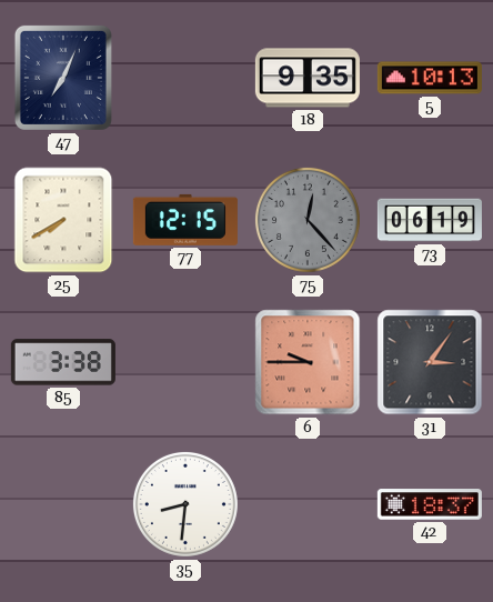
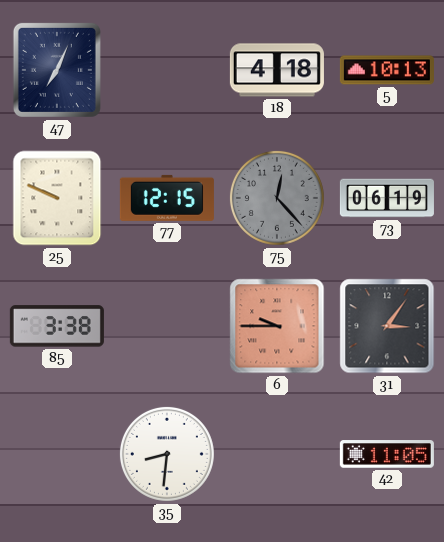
18: 9:35 -> 4:18
25: 7:40 -> 9:49
42: 18:37 -> 11:05
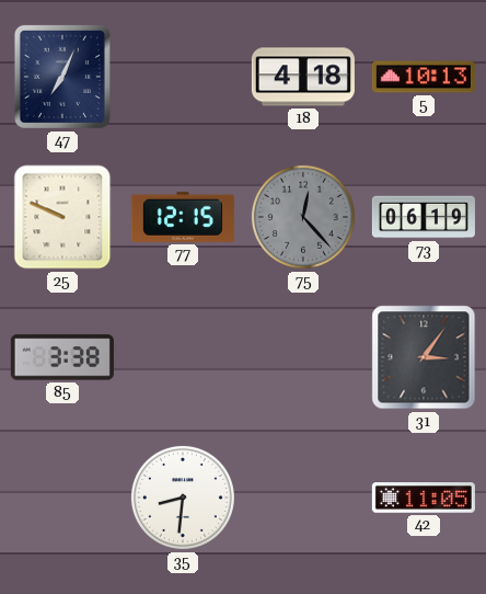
6: 9:45 -> none
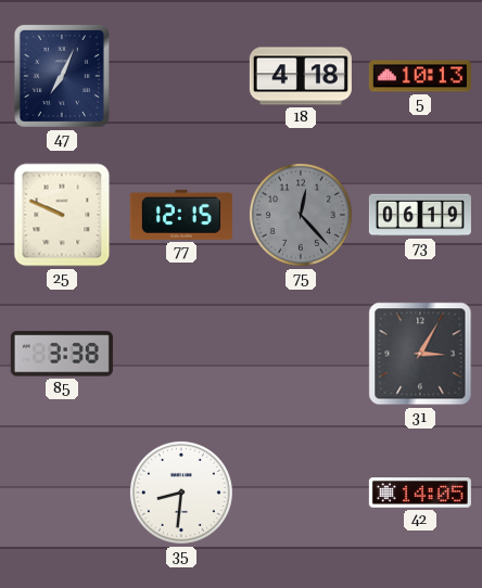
31: 3:06 -> 3:05
42: 11:05 -> 14:05
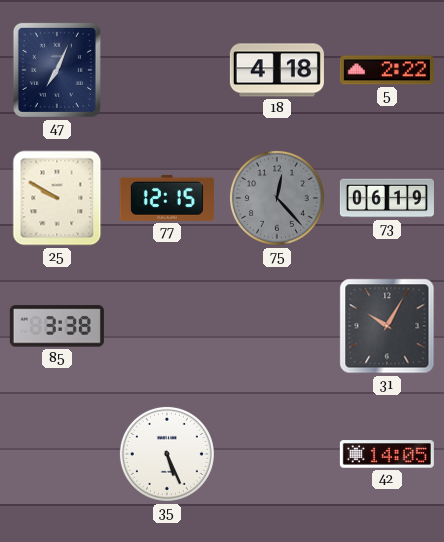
5: 10:13 -> 2:22
25: 9:49 -> 9:50
31: 3:05 -> 10:05
35: 8:31 -> 5:26
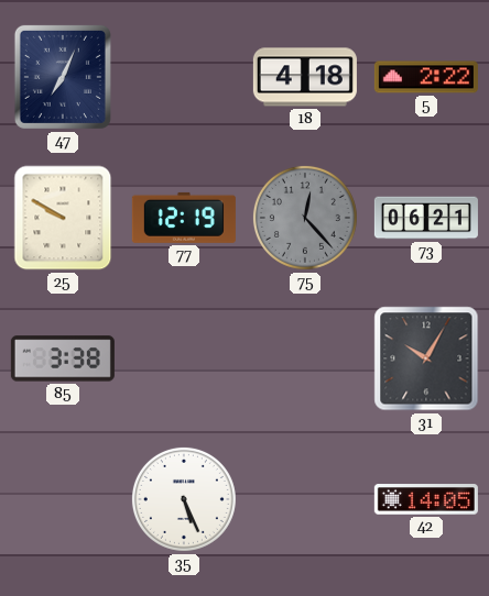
77: 12:15 -> 12:19
73: 06:19 -> 06:21
